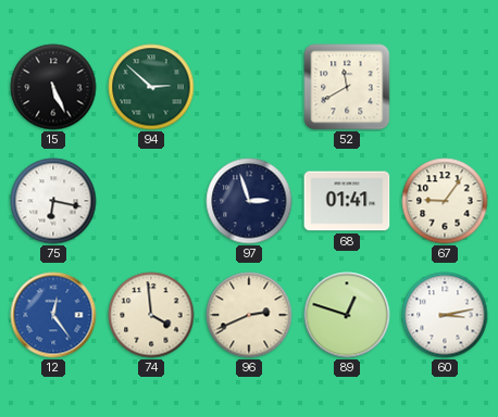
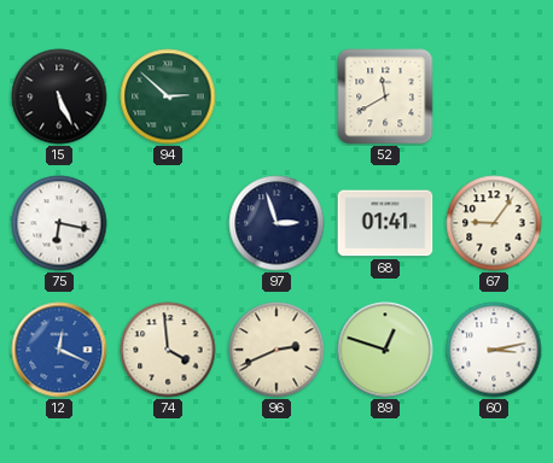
12: 12:24 -> 12:19
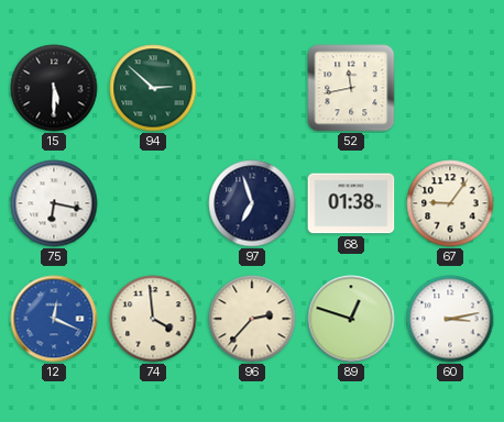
15: 5:26 -> 5:30
52: 11:40 -> 11:43
97: 2:57 -> 6:57
68: 01:41 -> 01:38
96: 2:41 -> 2:37
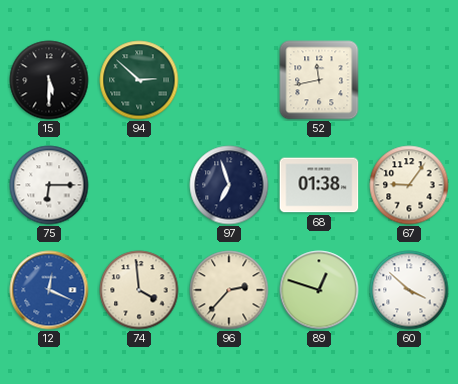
75: 6:17 -> 6:15
60: 3:13 -> 3:52
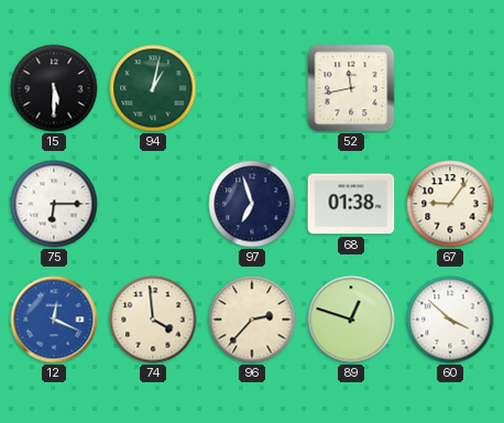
94: 2:52 -> 1:02
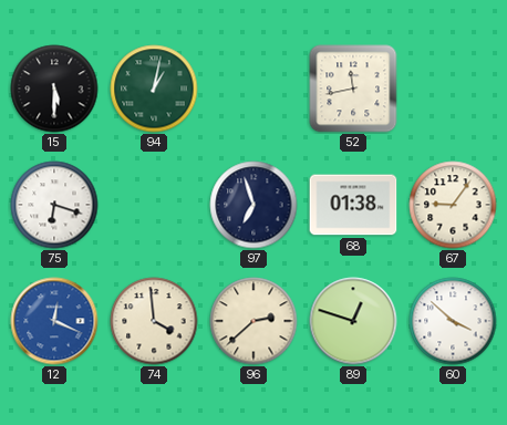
75: 6:15 -> 6:18
96: 2:37 -> 2:38
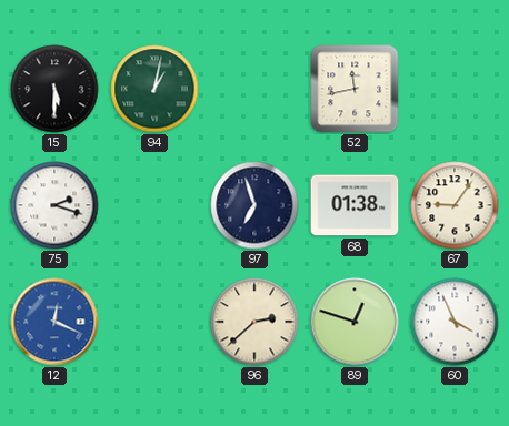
75: 6:18 -> 2:18
74: 3:59 -> none
60: 3:52 -> 3:56
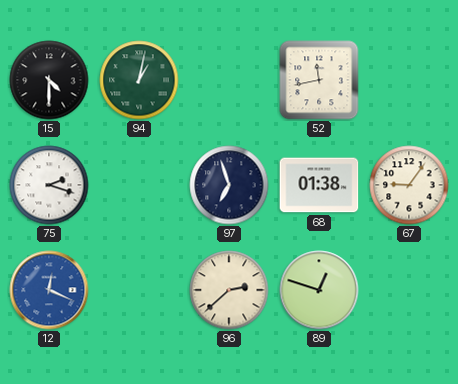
15: 5:30 -> 4:30
60: 3:56 -> none
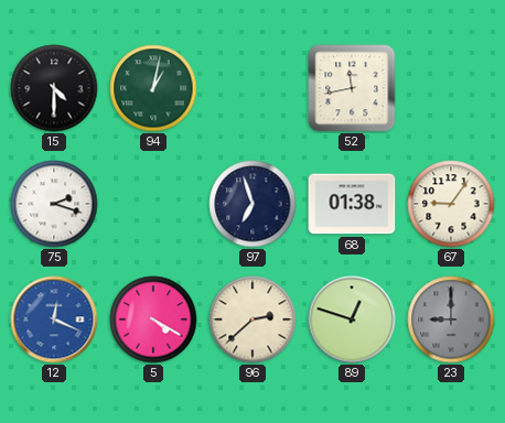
5: none -> 4:20
23: none -> 9:00
